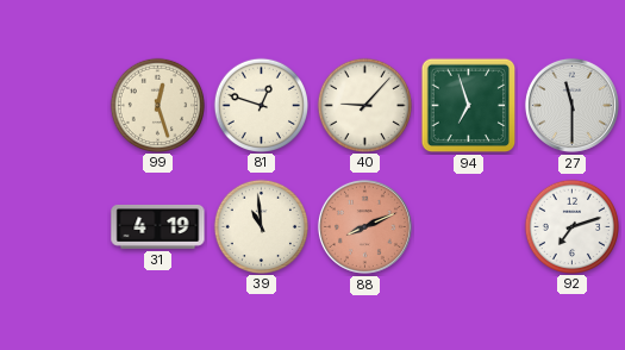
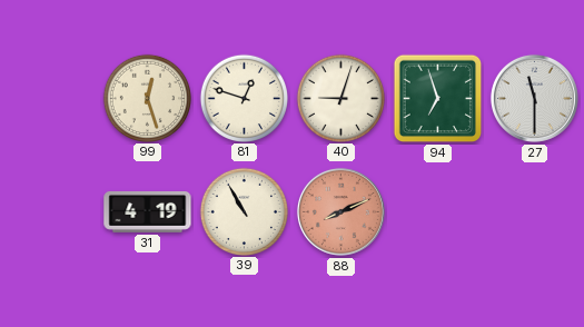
40: 9:07 -> 9:03
39: 10:59 -> 10:55
92: 7:12 -> none
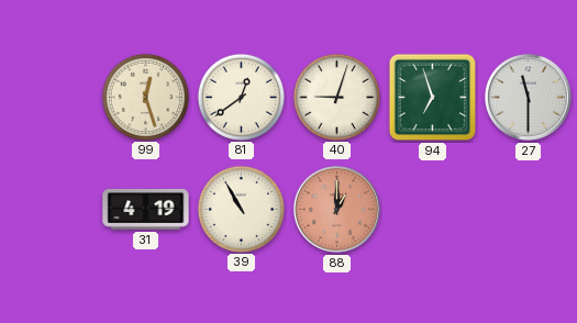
81: 12:48 -> 12:39
88: 8:11 -> 1:00
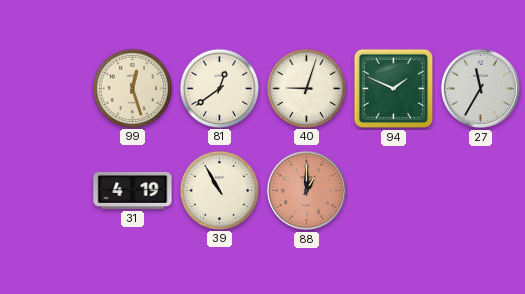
94: 6:57 -> 1:49
27: 11:30 -> 11:35
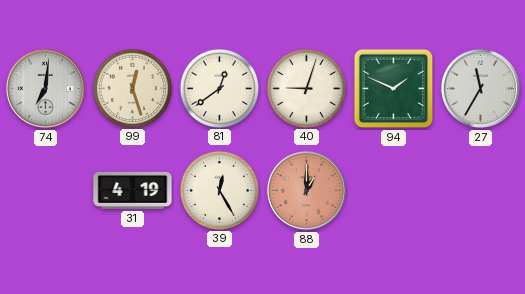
74: none -> 7:01
39: 10:55 -> 12:25
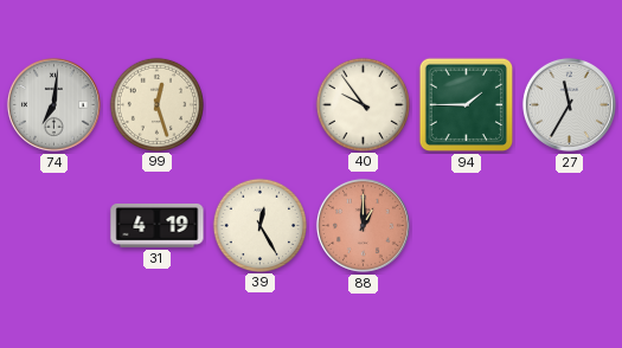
81: 12:39 -> none
40: 9:03 -> 9:54
94: 1:49 -> 1:45
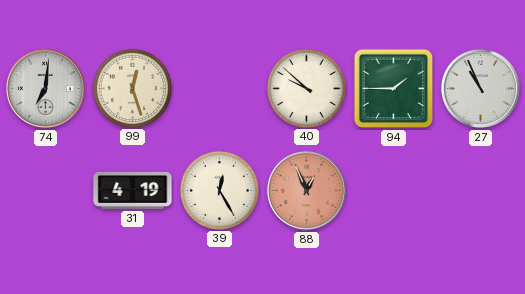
40: 9:54 -> 9:52
27: 11:35 -> 10:56
88: 1:00 -> 12:56
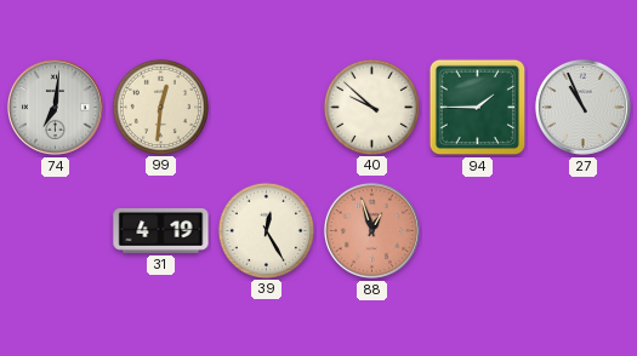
99: 12:27 -> 12:31
88: 12:56 -> 12:57
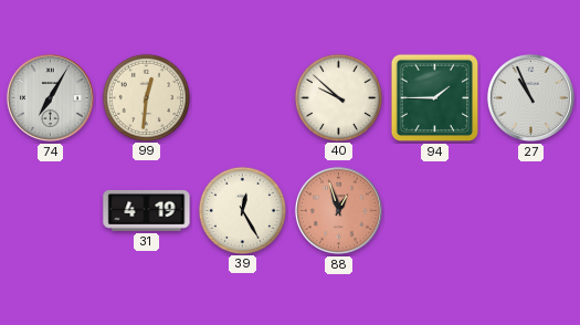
74: 7:01 -> 7:05
